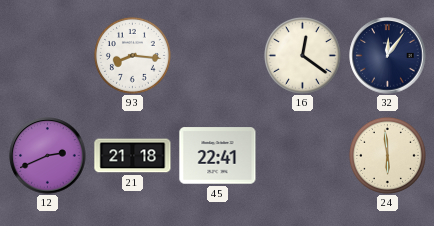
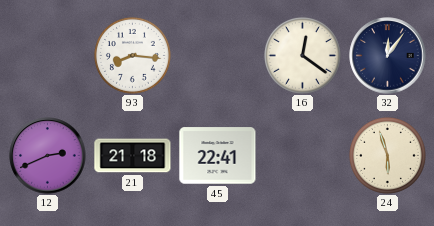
24: 5:59 -> 5:57
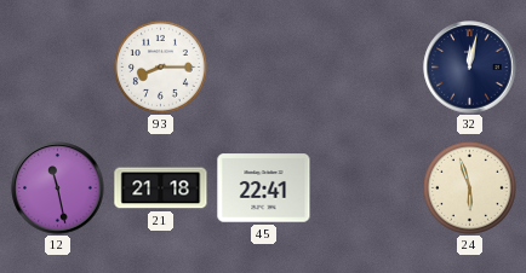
93: 8:16 -> 8:15
16: 12:21 -> none
32: 12:06 -> 12:02
12: 2:41 -> 11:28
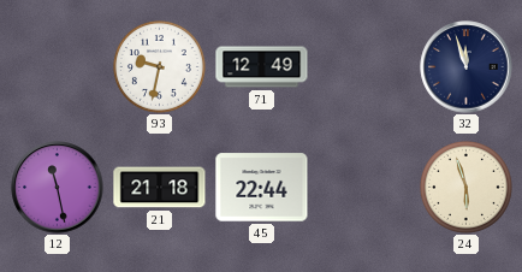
93: 8:15 -> 9:32
71: none -> 12:49
32: 12:02 -> 11:57
45: 22:41 -> 22:44
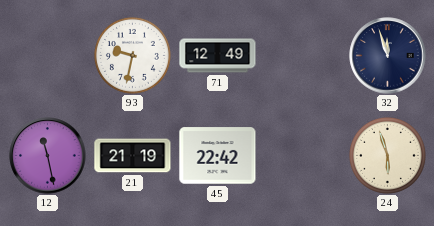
21: 21:18 -> 21:19
45: 22:44 -> 22:42
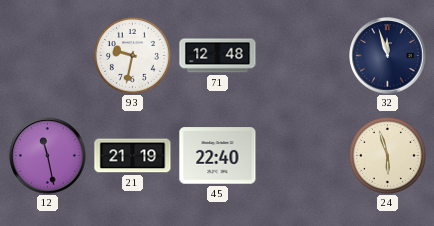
71: 12:49 -> 12:48
45: 22:42 -> 22:40
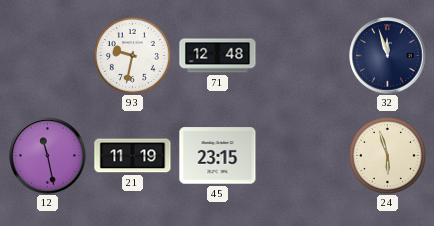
21: 21:19 -> 11:19
45: 22:40 -> 23:15
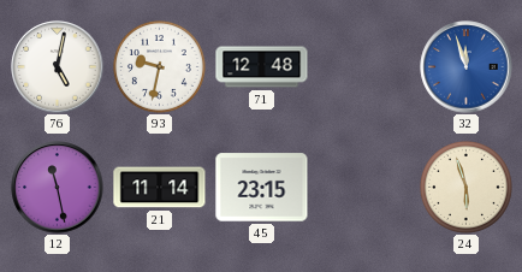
76: none -> 5:02
32 dial: navy -> blue
21: 11:19 -> 11:14
